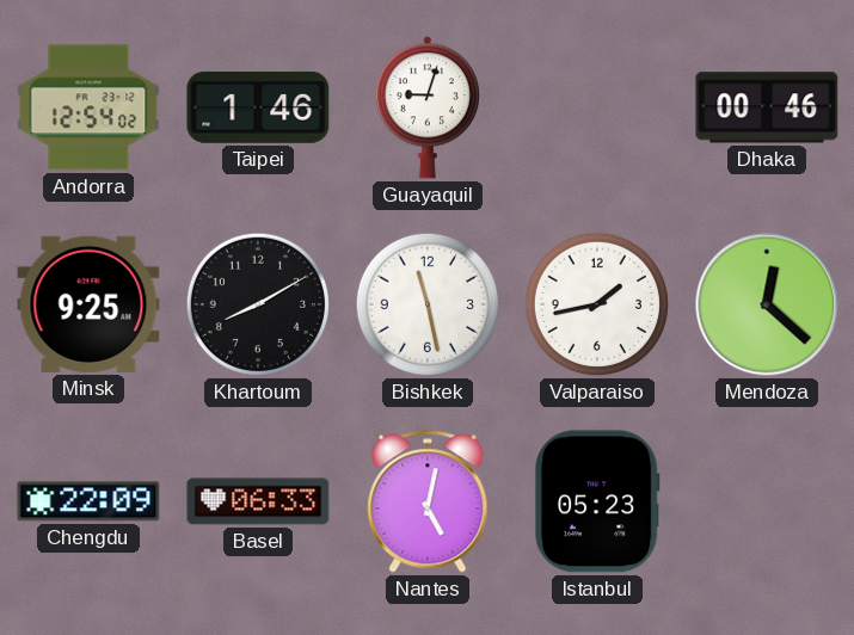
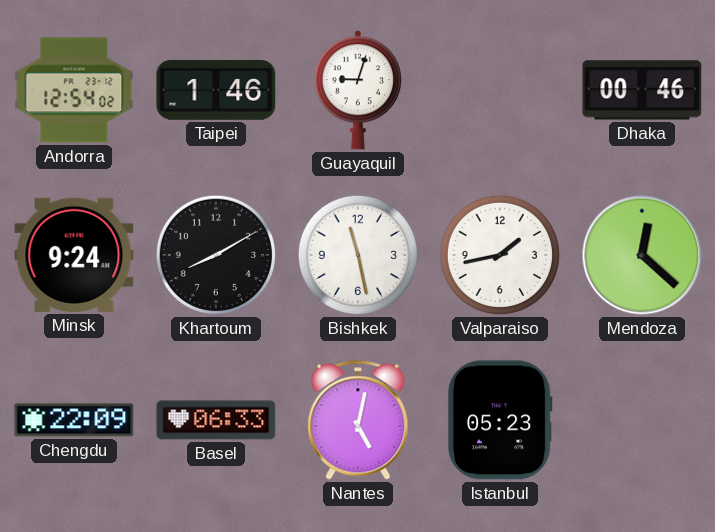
Minsk: 9:25 -> 9:24
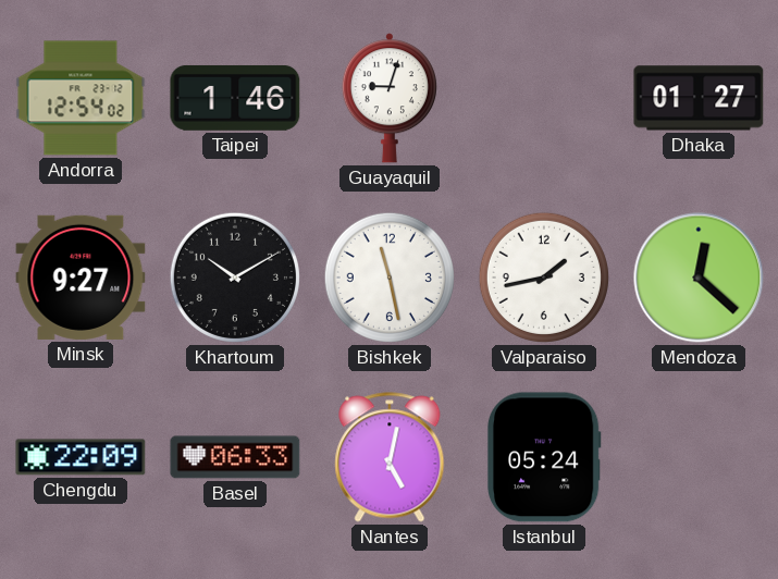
Dhaka: 00:46 -> 01:27
Minsk: 9:24 -> 9:27
Khartoum: 8:10 -> 10:10
Istanbul: 05:23 -> 05:24
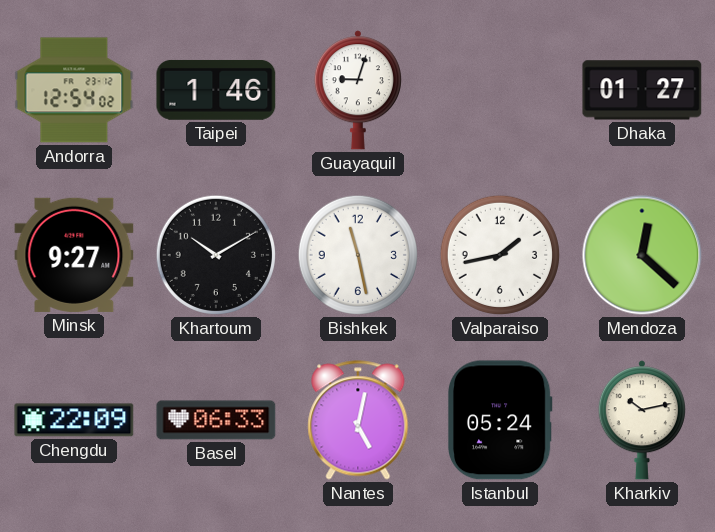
Kharkiv: none -> 10:13
